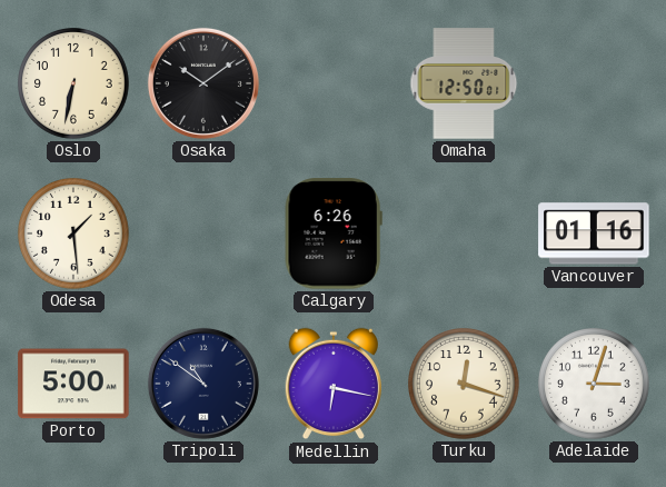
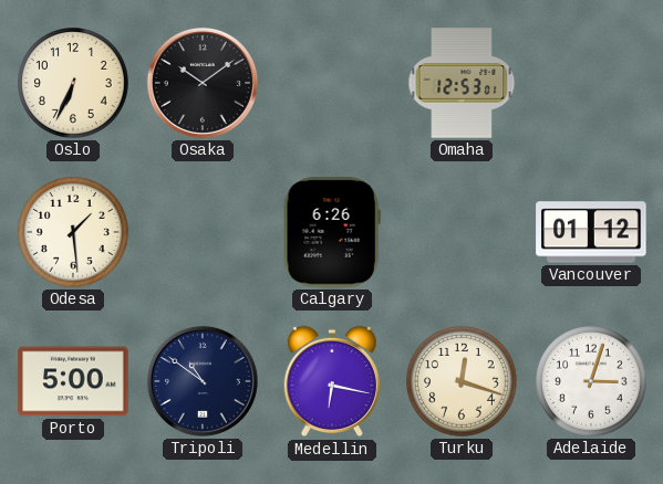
Oslo: 6:32 -> 6:34
Omaha: 12:50 -> 12:53
Vancouver: 01:16 -> 01:12
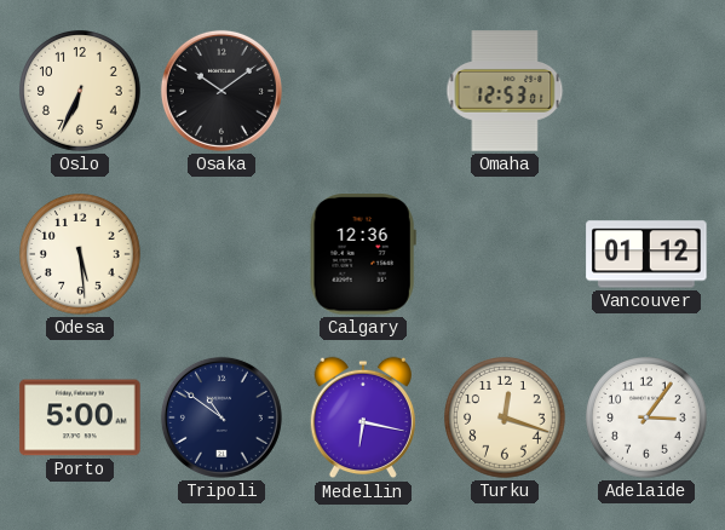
Odesa: 1:29 -> 5:29
Calgary: 6:26 -> 12:36
Adelaide: 3:03 -> 3:06
